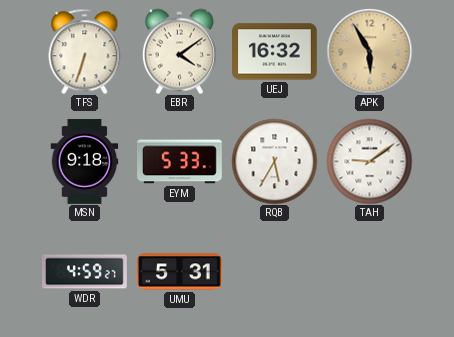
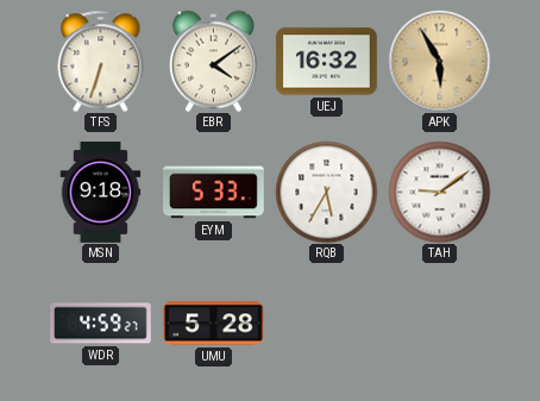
UMU: 5:31 -> 5:28
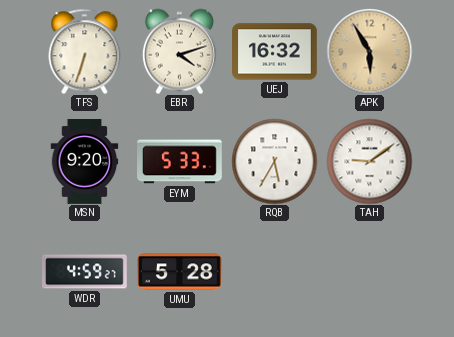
EBR: 4:09 -> 4:12
MSN: 9:18 -> 9:20
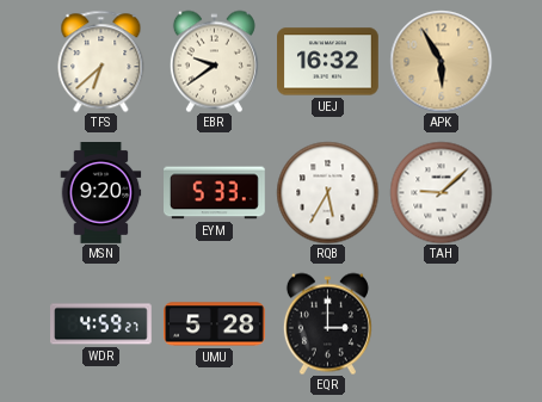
TFS: 6:33 -> 6:38
EBR: 4:12 -> 9:39
TAH: 9:09 -> 9:08
EQR: none -> 3:00
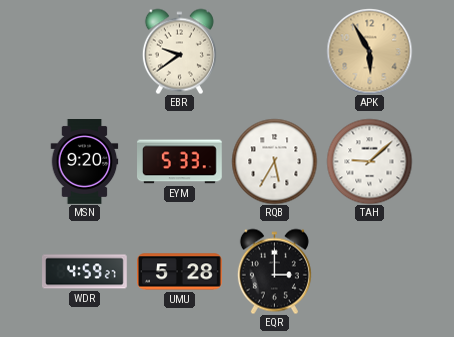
TFS: 6:38 -> none
UEJ: 16:32 -> none
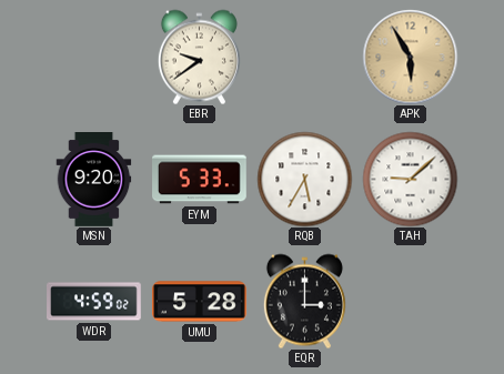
WDR: 4:59:27 -> 4:59:02
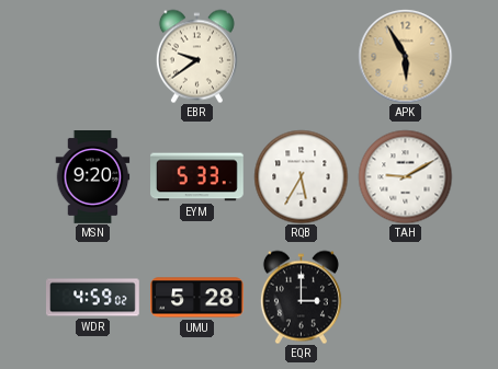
TAH: 9:08 -> 9:10
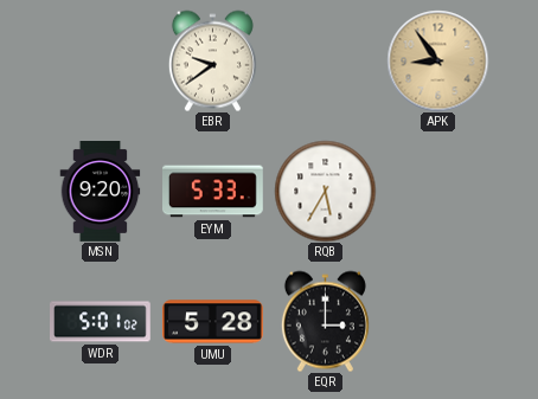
APK: 5:55 -> 8:54
TAH: 9:10 -> none
WDR: 4:59 -> 5:01
